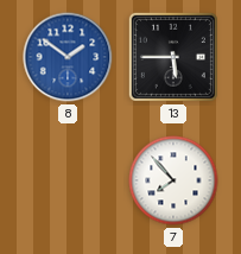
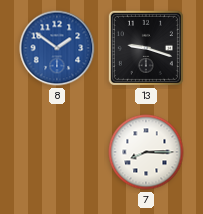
13: 5:45 -> 9:18
7: 7:53 -> 8:15
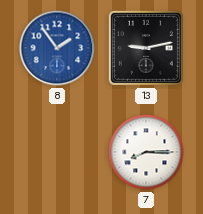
8: 1:51 -> 1:54
13: 9:18 -> 9:13
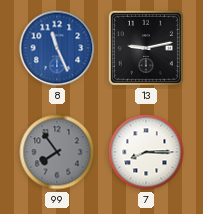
8: 1:54 -> 11:26
99: none -> 7:54
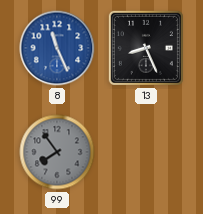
13: 9:13 -> 8:26
7: 8:15 -> none
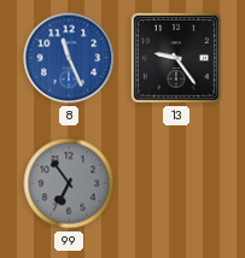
13: 8:26 -> 9:24
99: 7:54 -> 6:54
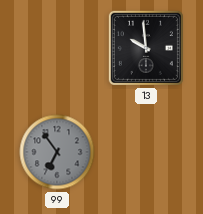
8: 11:26 -> none
13: 9:24 -> 9:59
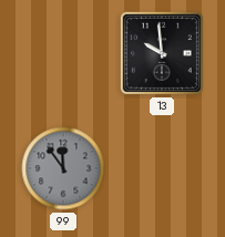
99: 6:54 -> 11:54
